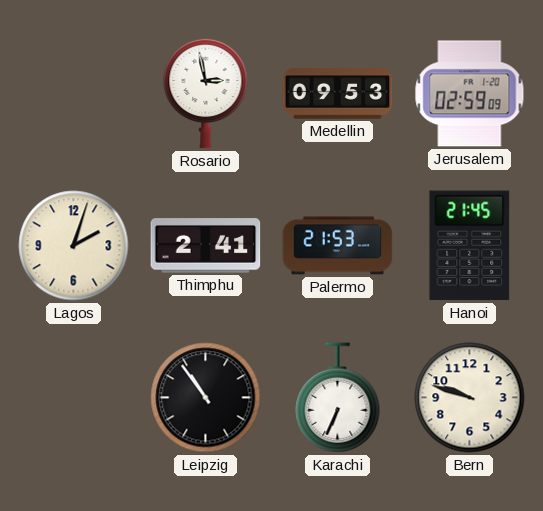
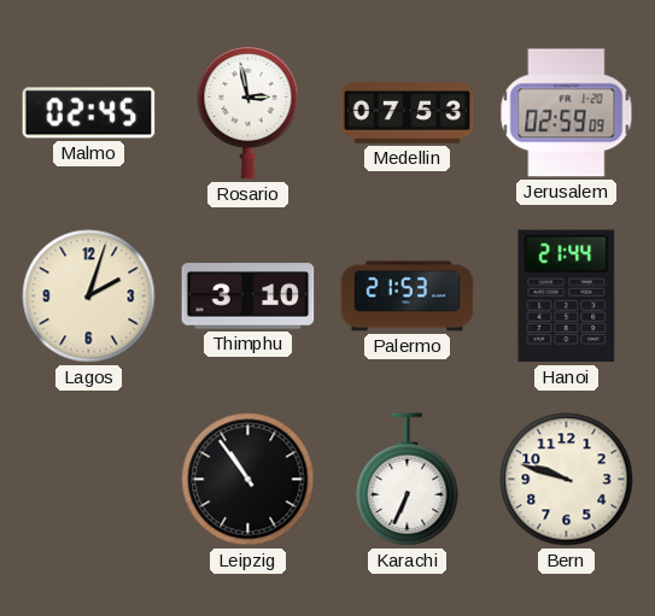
Malmo: none -> 02:45
Medellin: 09:53 -> 07:53
Thimphu: 2:41 -> 3:10
Hanoi: 21:45 -> 21:44
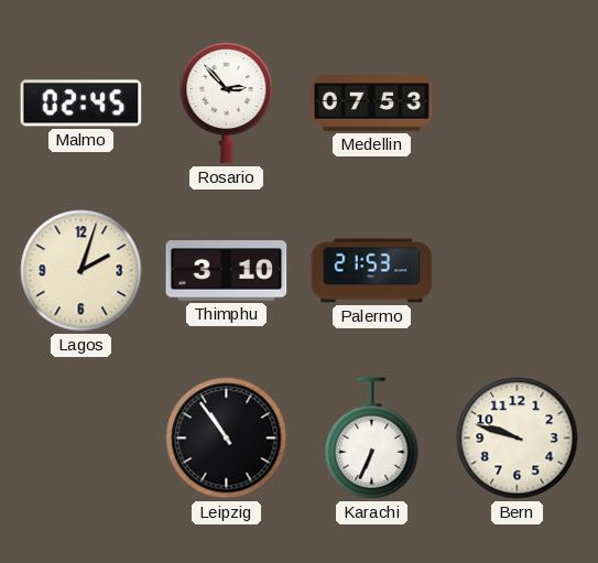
Rosario: 2:58 -> 2:53
Jerusalem: 02:59 -> none
Hanoi: 21:44 -> none
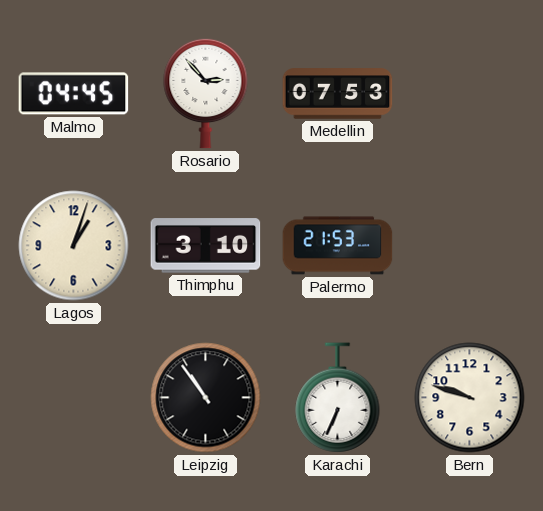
Malmo: 02:45 -> 04:45
Lagos: 2:03 -> 1:03
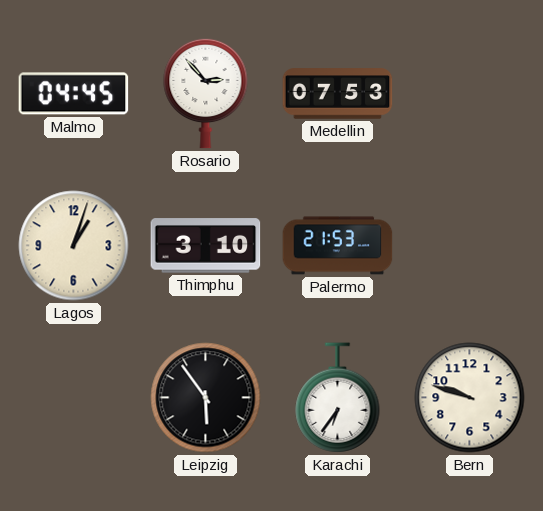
Leipzig: 10:54 -> 5:54
Karachi: 6:34 -> 6:36
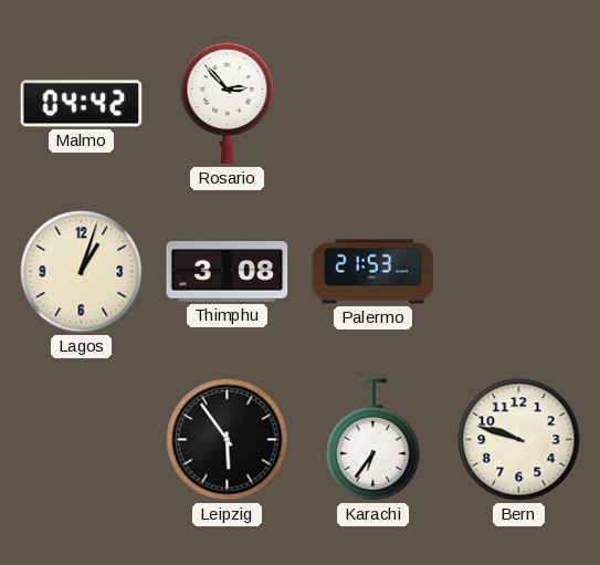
Malmo: 04:45 -> 04:42
Medellin: 07:53 -> none
Thimphu: 3:10 -> 3:08
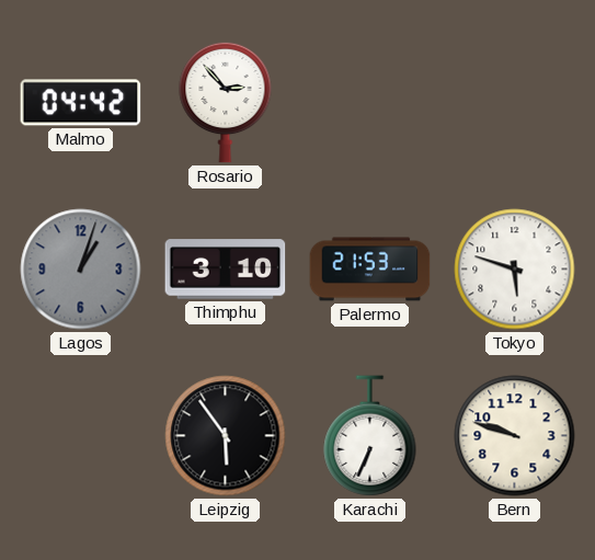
Lagos dial: cream -> grey
Thimphu: 3:08 -> 3:10
Tokyo: none -> 5:48
Karachi: 6:36 -> 6:34
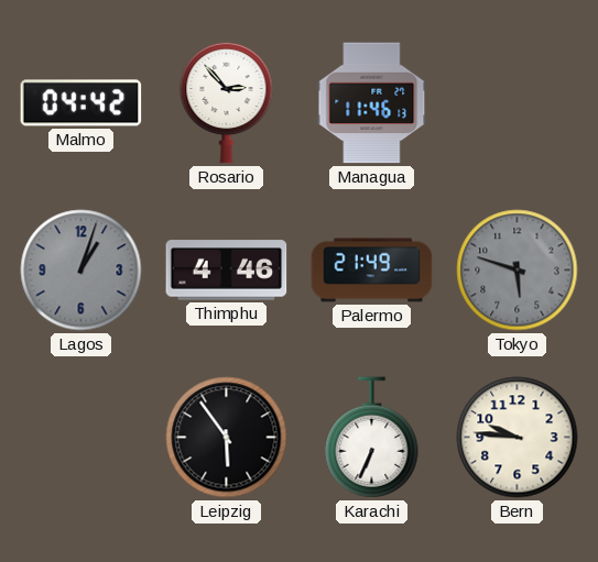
Managua: none -> 11:46
Thimphu: 3:10 -> 4:46
Palermo: 21:53 -> 21:49
Tokyo dial: white -> grey
Bern: 9:48 -> 9:46
